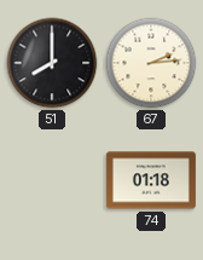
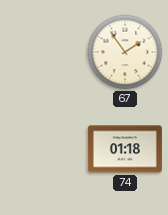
51: 8:00 -> none
67: 2:14 -> 1:54
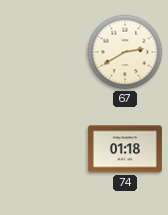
67: 1:54 -> 2:40
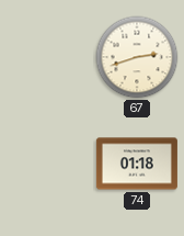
67: 2:40 -> 2:42
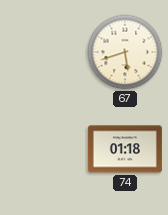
67: 2:42 -> 5:42
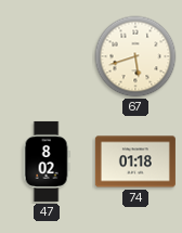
47: none -> 8:02
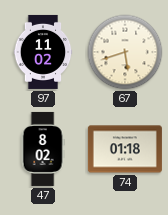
97: none -> 11:02
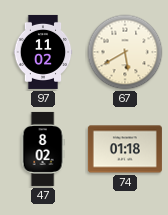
67: 5:42 -> 5:40
